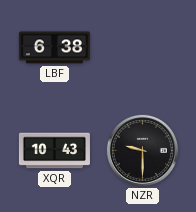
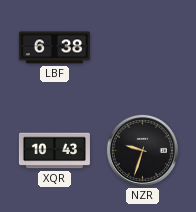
NZR: 9:30 -> 9:33
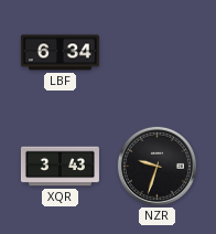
LBF: 6:38 -> 6:34
XQR: 10:43 -> 3:43
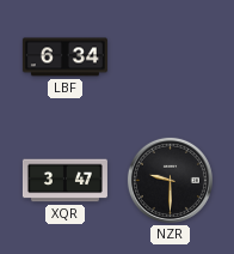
XQR: 3:43 -> 3:47
NZR: 9:33 -> 9:30
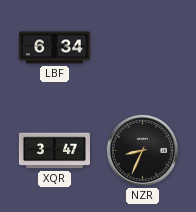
NZR: 9:30 -> 8:34
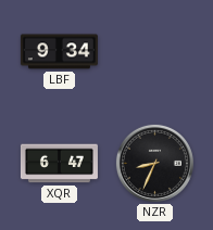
LBF: 6:34 -> 9:34
XQR: 3:47 -> 6:47
